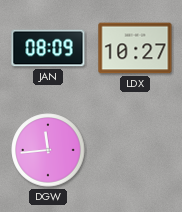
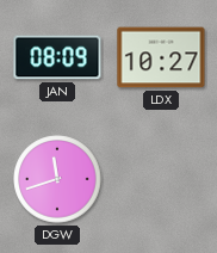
DGW: 11:44 -> 11:42
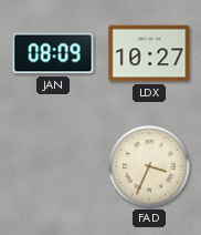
DGW: 11:42 -> none
FAD: none -> 3:34
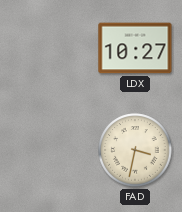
JAN: 08:09 -> none
FAD: 3:34 -> 3:32
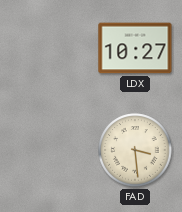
FAD: 3:32 -> 3:29
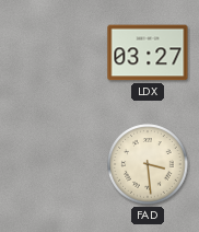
LDX: 10:27 -> 03:27
